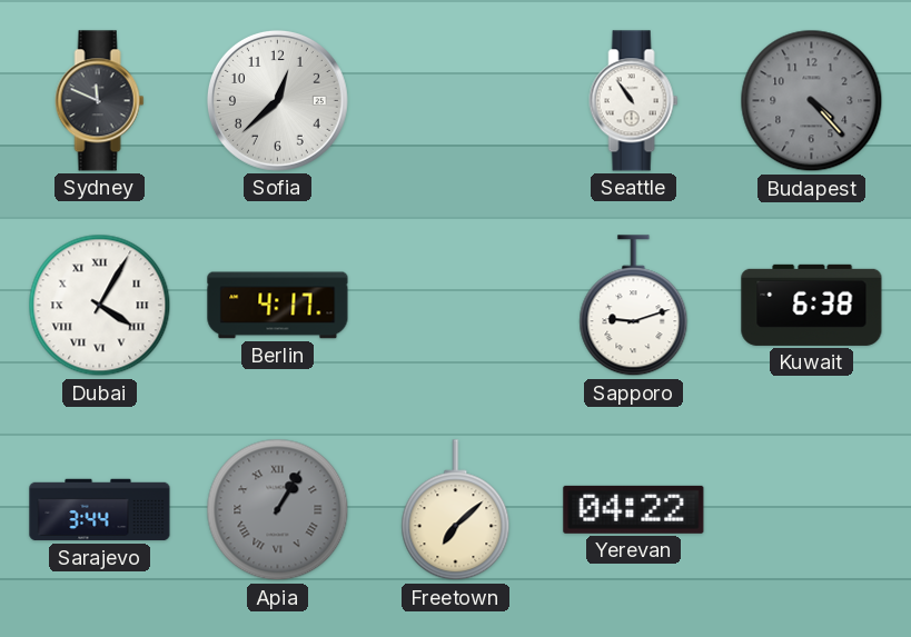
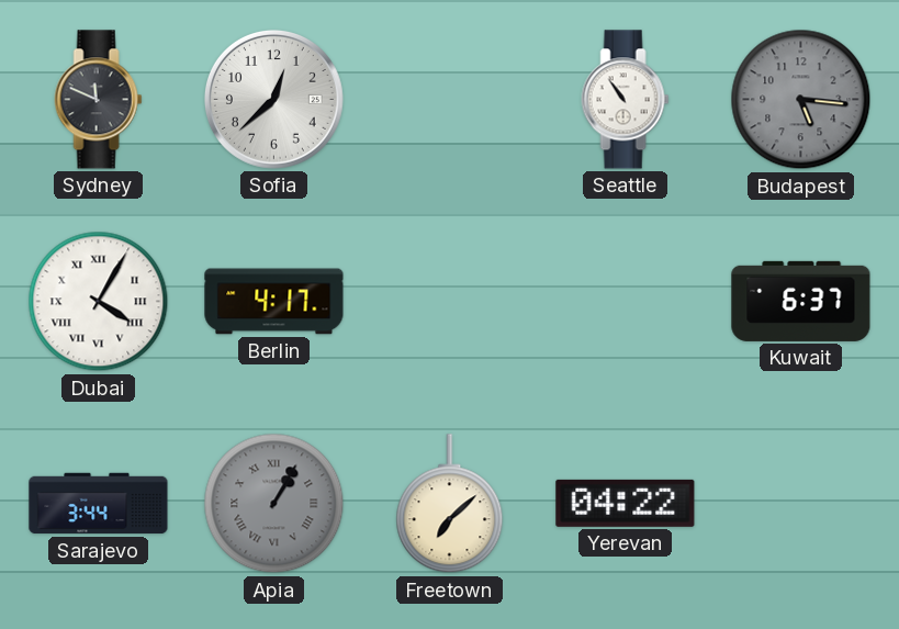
Budapest: 4:23 -> 5:16
Sapporo: 9:12 -> none
Kuwait: 6:38 -> 6:37
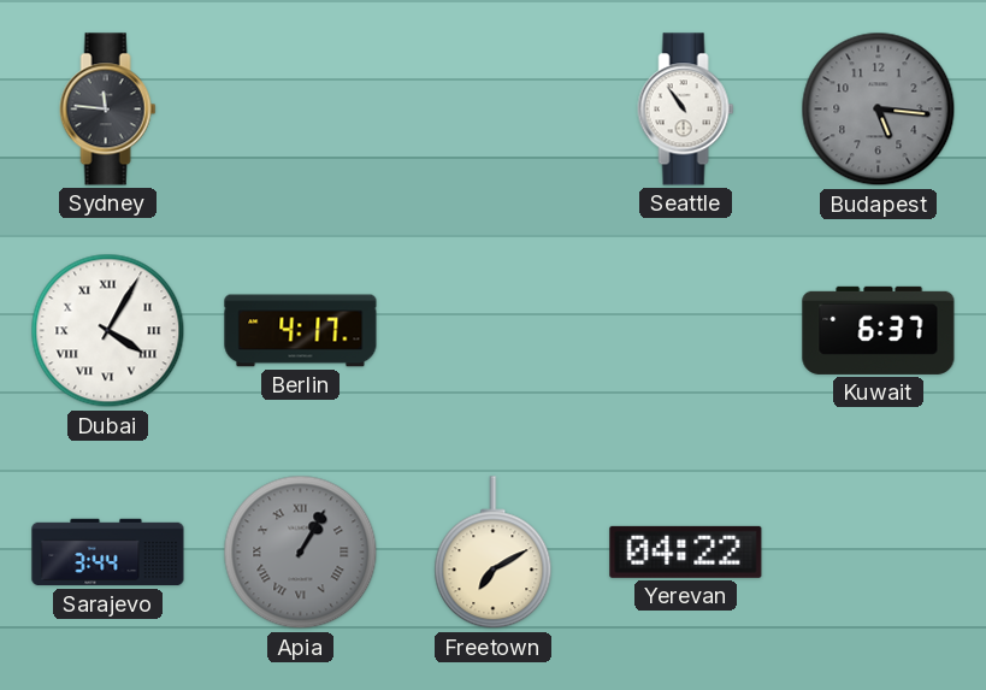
Sydney: 11:49 -> 11:46
Sofia: 12:38 -> none
Freetown: 7:08 -> 7:10
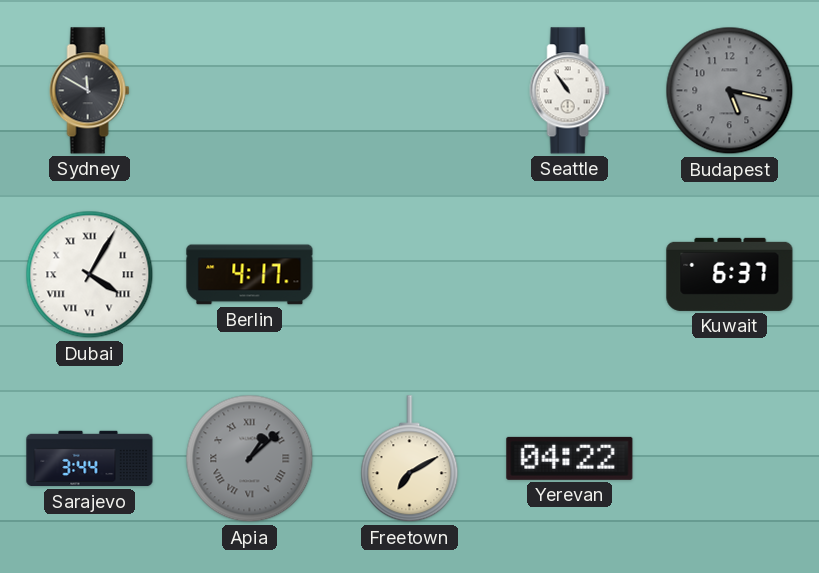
Sydney: 11:46 -> 11:50
Budapest: 5:16 -> 5:17
Apia: 1:05 -> 1:08
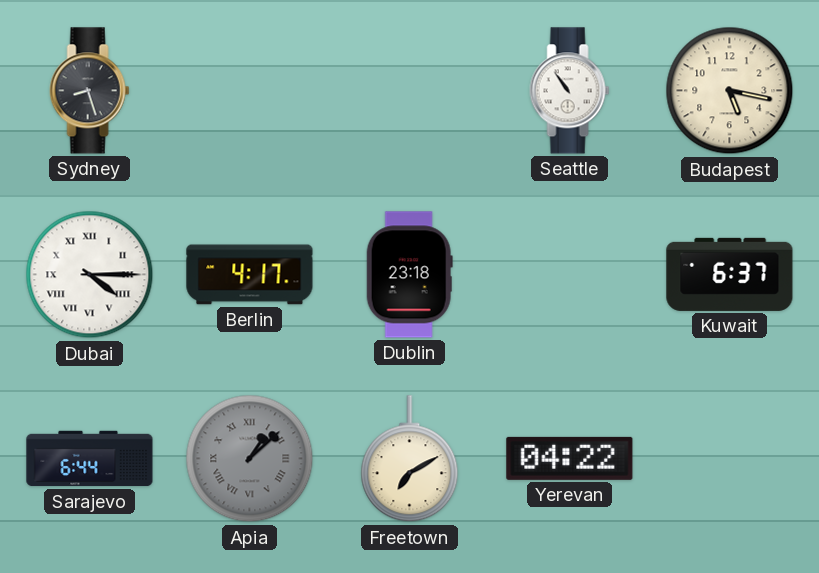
Sydney: 11:50 -> 8:27
Budapest dial: grey -> cream
Dubai: 4:05 -> 4:15
Dublin: none -> 23:18
Sarajevo: 3:44 -> 6:44
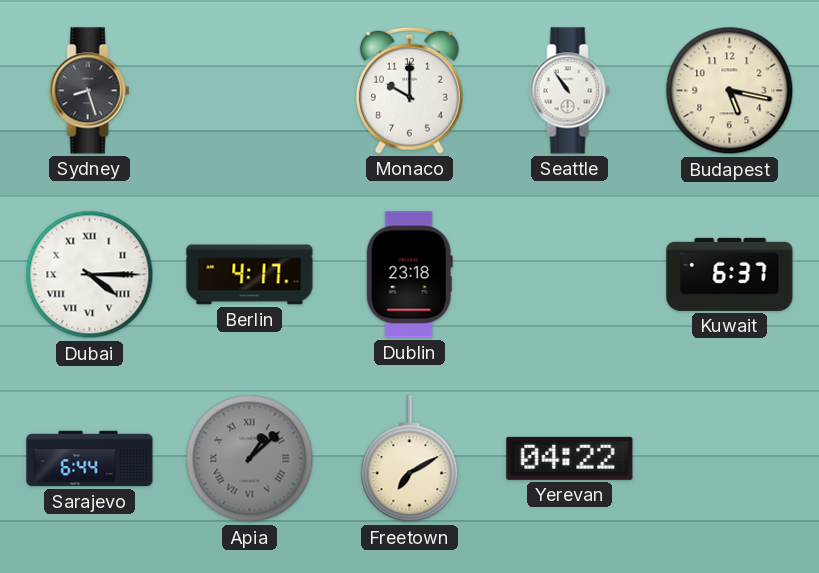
Monaco: none -> 10:00
